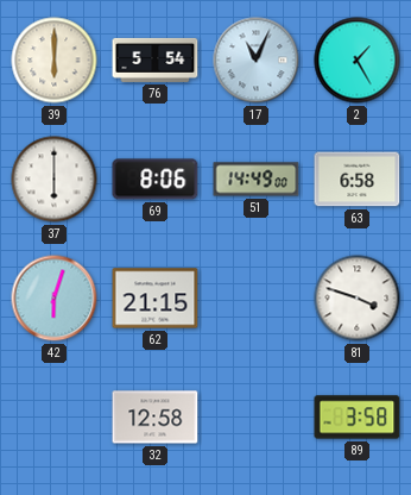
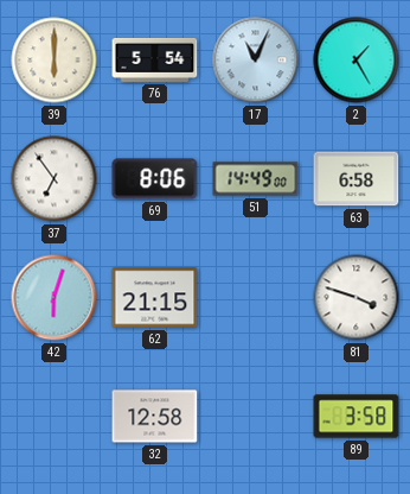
37: 6:00 -> 6:54
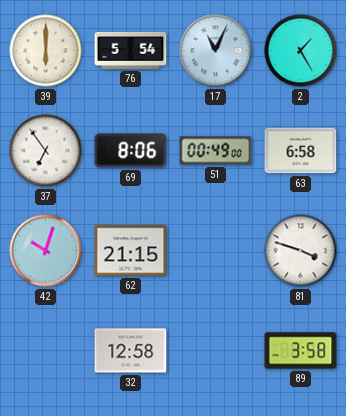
51: 14:49 -> 00:49
42: 6:03 -> 10:03
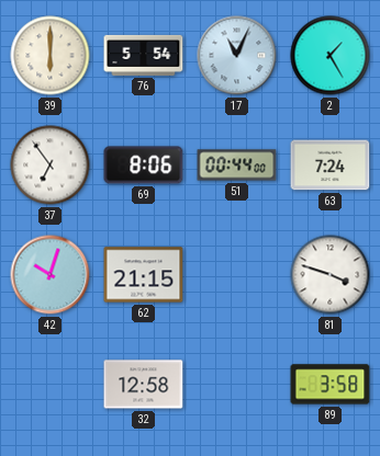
51: 00:49 -> 00:44
63: 6:58 -> 7:24
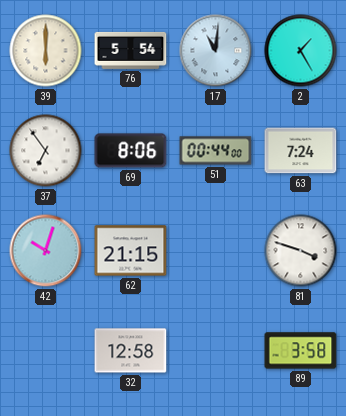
17: 11:04 -> 11:01
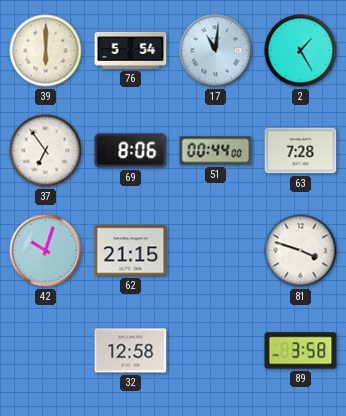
63: 7:24 -> 7:28
